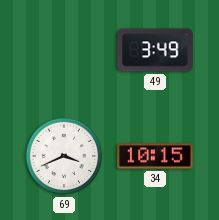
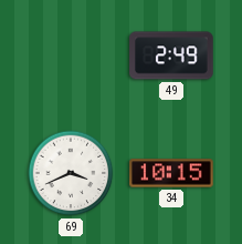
49: 3:49 -> 2:49
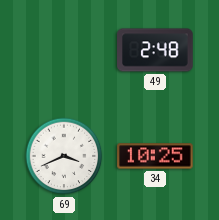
49: 2:49 -> 2:48
34: 10:15 -> 10:25
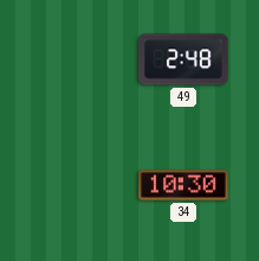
69: 3:41 -> none
34: 10:25 -> 10:30
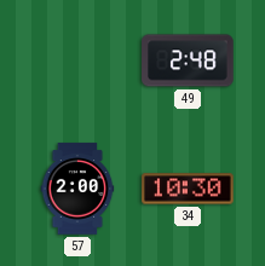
57: none -> 2:00
